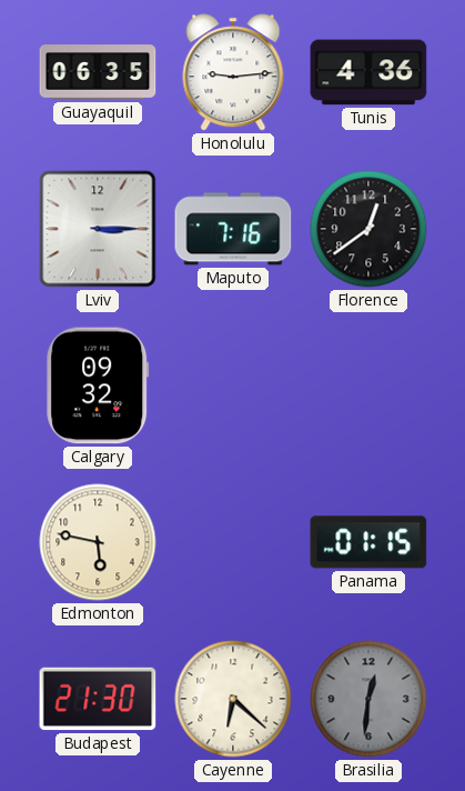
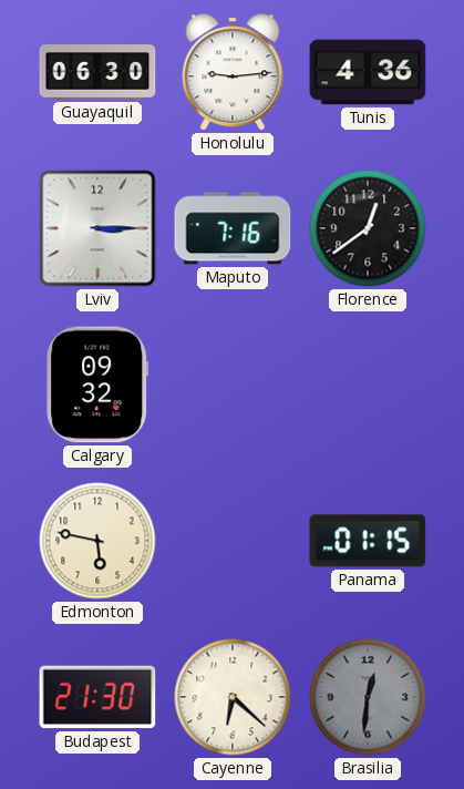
Guayaquil: 06:35 -> 06:30
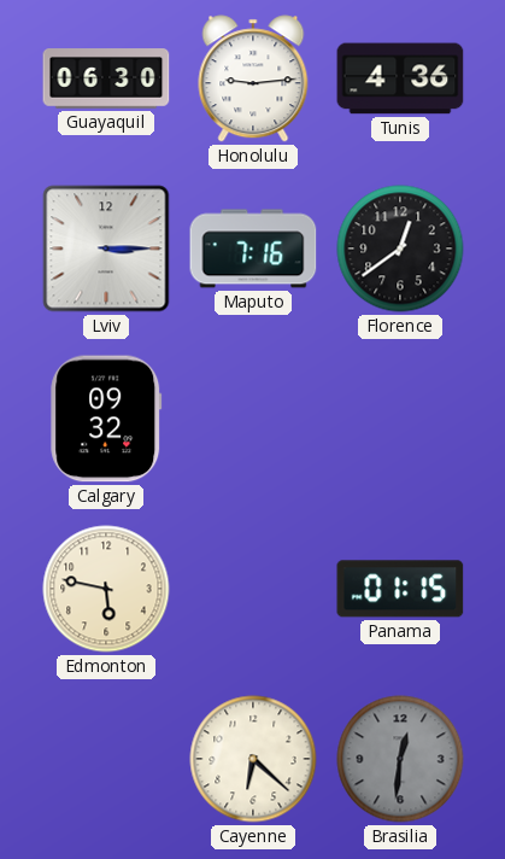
Budapest: 21:30 -> none
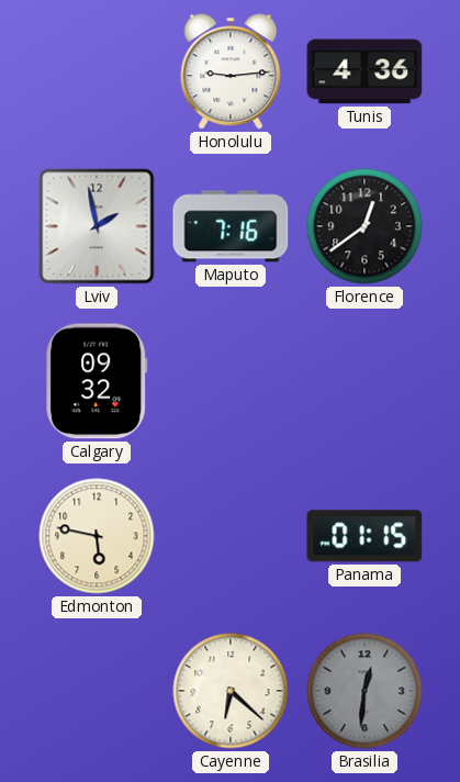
Guayaquil: 06:30 -> none
Lviv: 3:15 -> 1:58
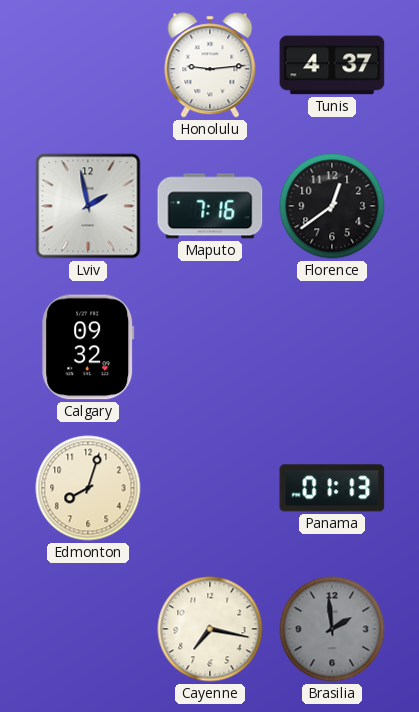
Tunis: 4:36 -> 4:37
Edmonton: 5:47 -> 8:03
Panama: 01:15 -> 01:13
Cayenne: 6:22 -> 7:17
Brasilia: 12:31 -> 1:59
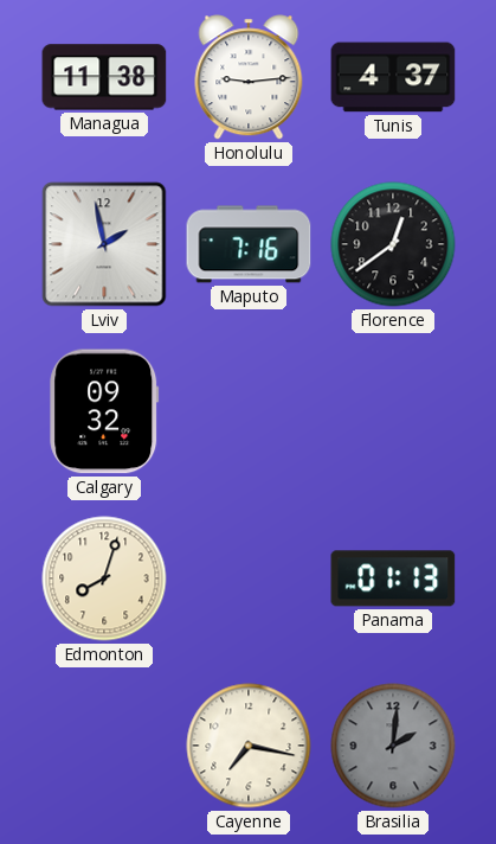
Managua: none -> 11:38
Brasilia: 1:59 -> 2:01
